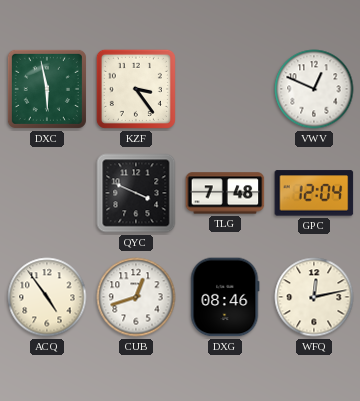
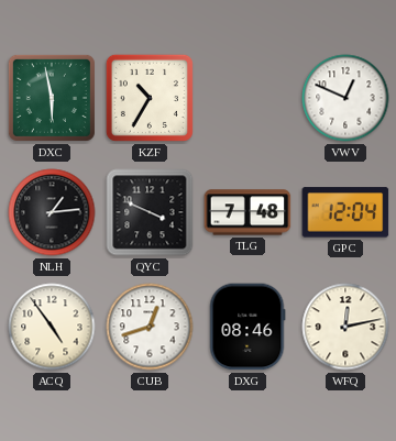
KZF: 3:24 -> 10:35
NLH: none -> 1:14
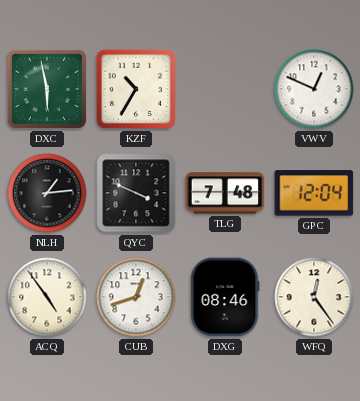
WFQ: 12:13 -> 12:24
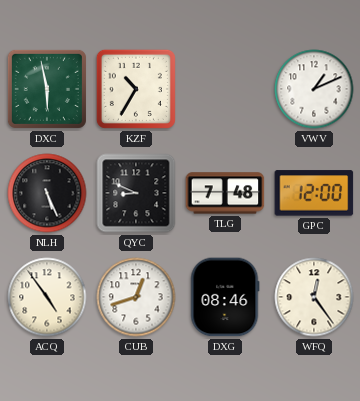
VWV: 12:49 -> 1:11
NLH: 1:14 -> 5:26
QYC: 3:49 -> 8:49
GPC: 12:04 -> 12:00
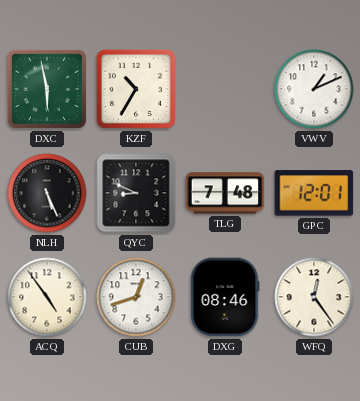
GPC: 12:00 -> 12:01
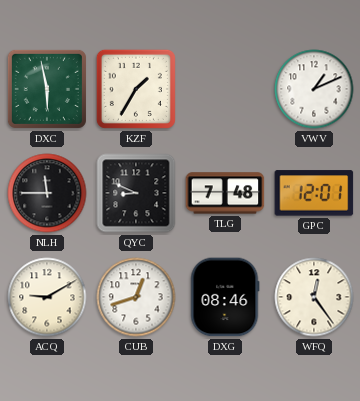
KZF: 10:35 -> 1:35
NLH: 5:26 -> 11:45
ACQ: 4:54 -> 9:10
